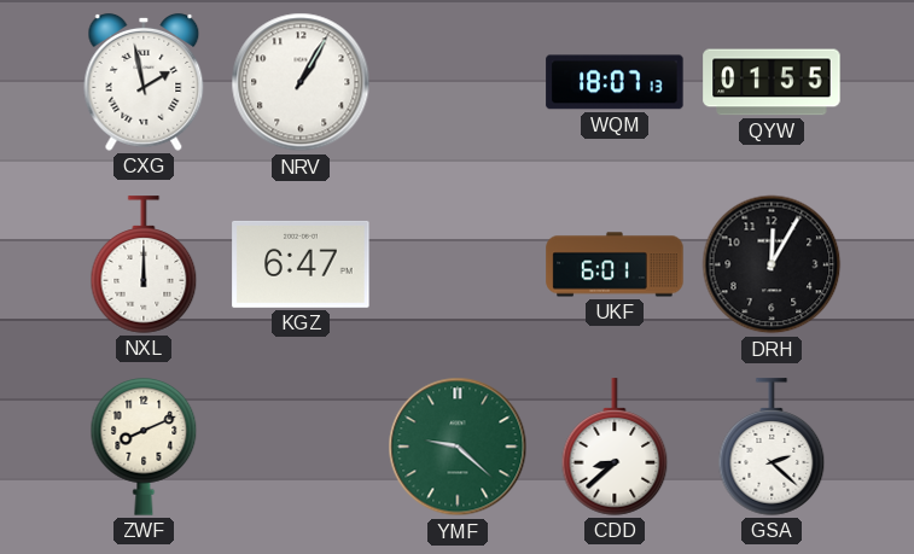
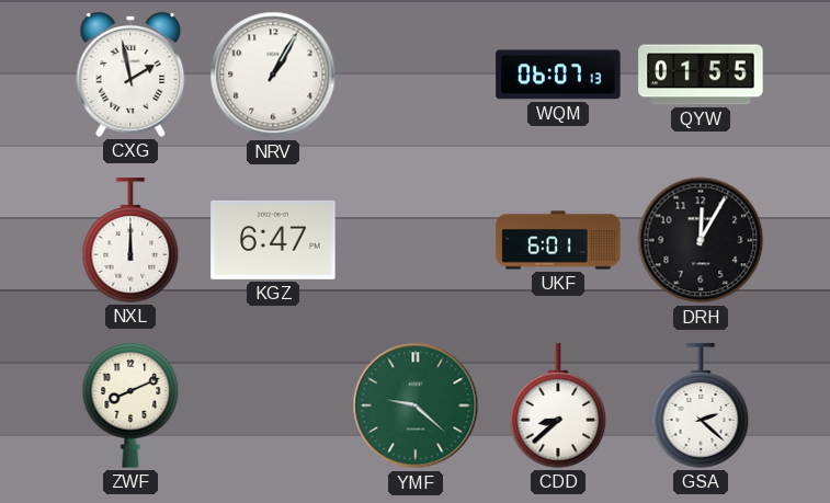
WQM: 18:07 -> 06:07
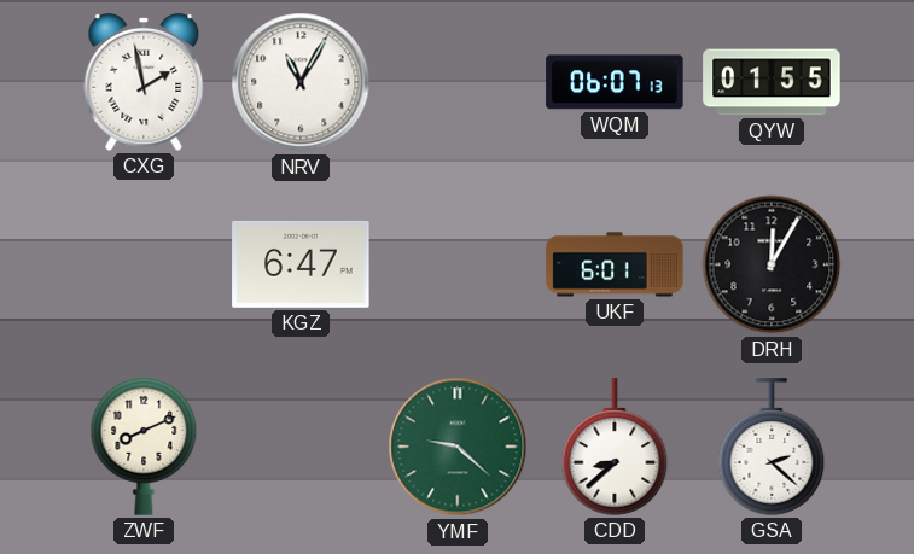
NRV: 1:05 -> 11:05
NXL: 12:00 -> none
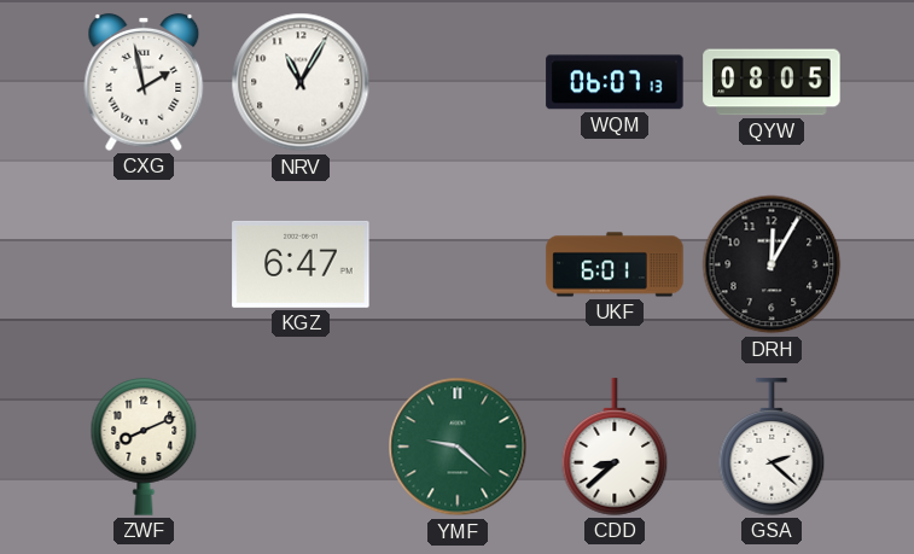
QYW: 01:55 -> 08:05
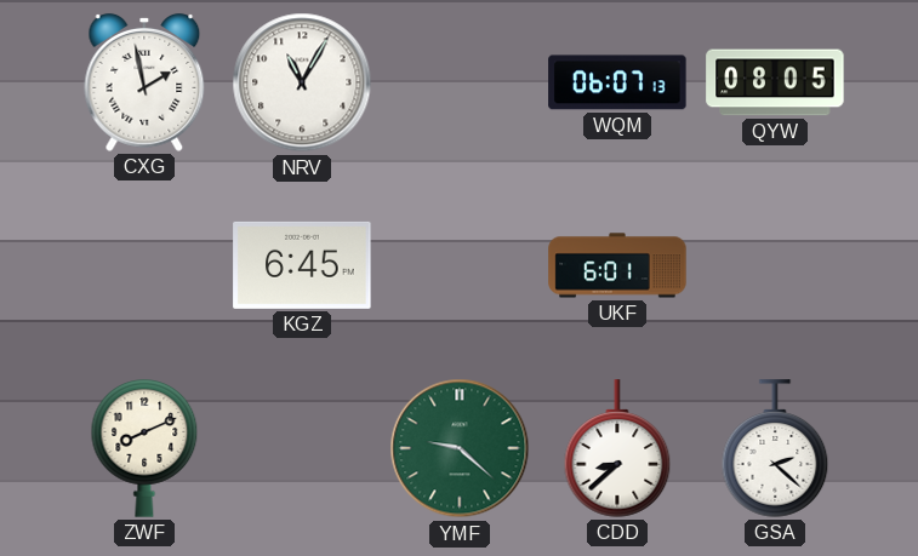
KGZ: 6:47 -> 6:45
DRH: 12:05 -> none
